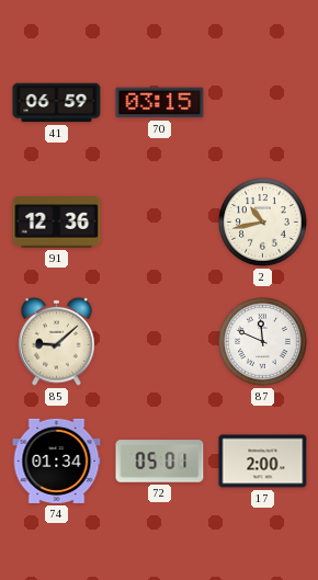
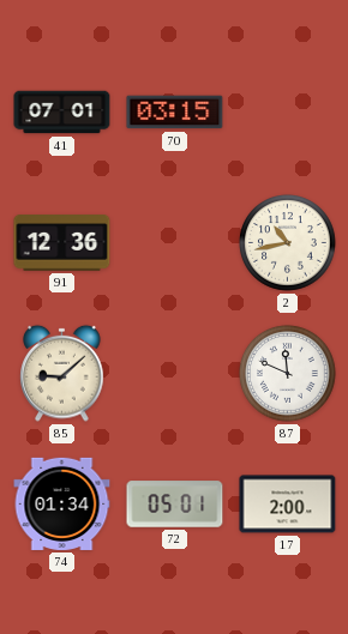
41: 06:59 -> 07:01
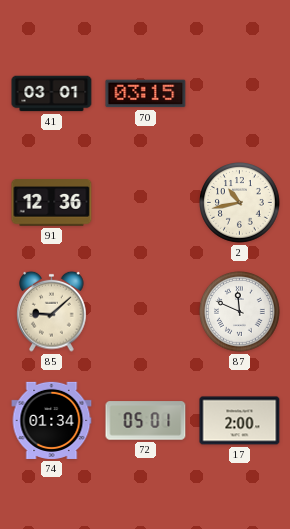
41: 07:01 -> 03:01
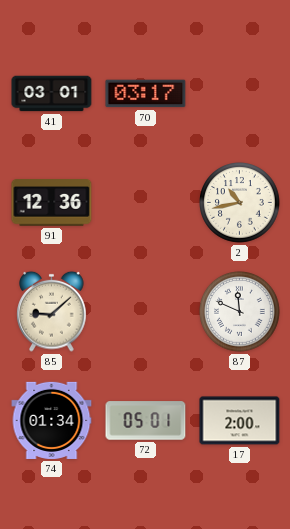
70: 03:15 -> 03:17
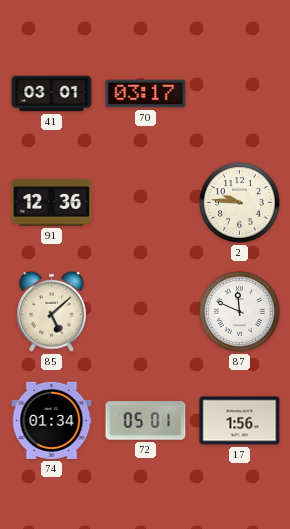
2: 10:43 -> 9:46
85: 9:08 -> 5:08
17: 2:00 -> 1:56
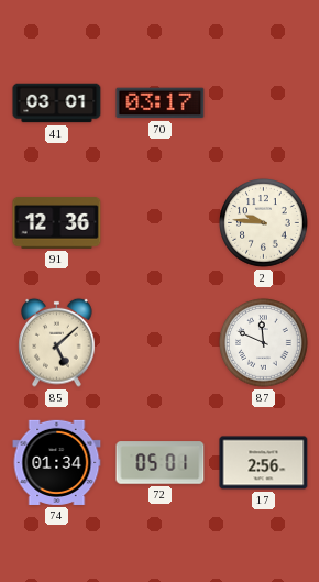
17: 1:56 -> 2:56
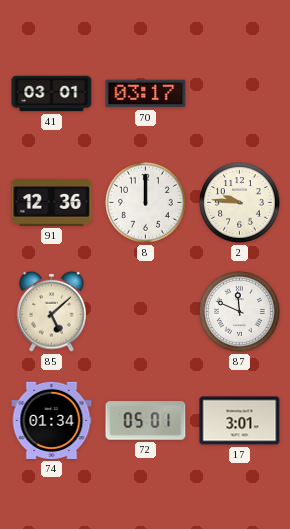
8: none -> 12:00
17: 2:56 -> 3:01
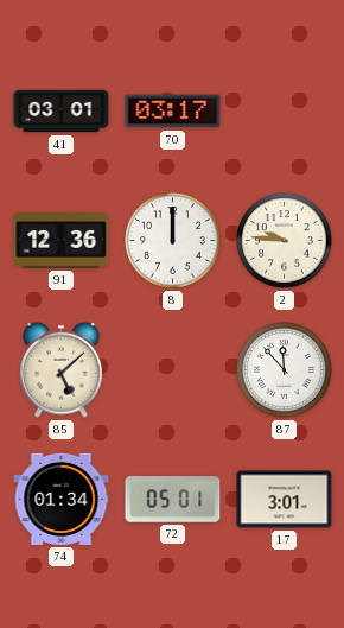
87: 11:49 -> 11:53
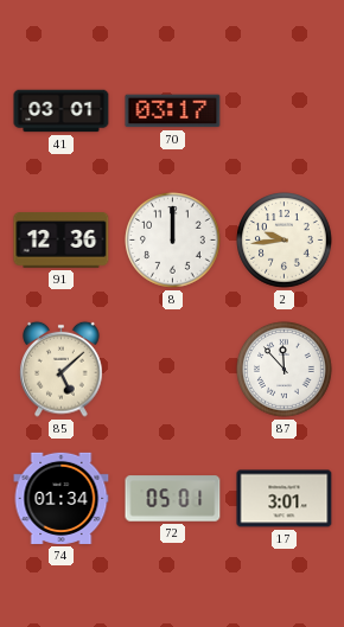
2: 9:46 -> 9:44
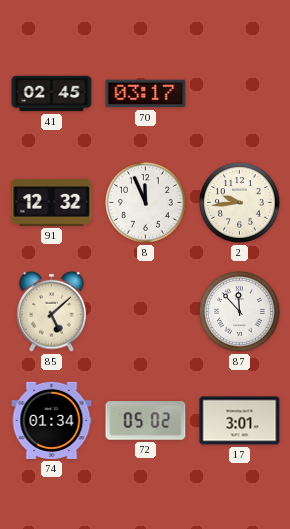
41: 03:01 -> 02:45
91: 12:36 -> 12:32
8: 12:00 -> 11:56
72: 05:01 -> 05:02
